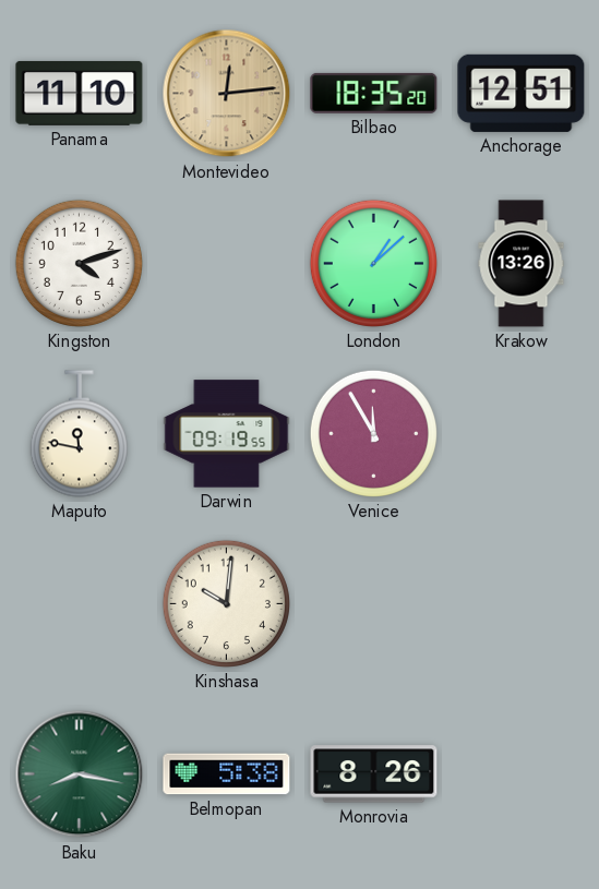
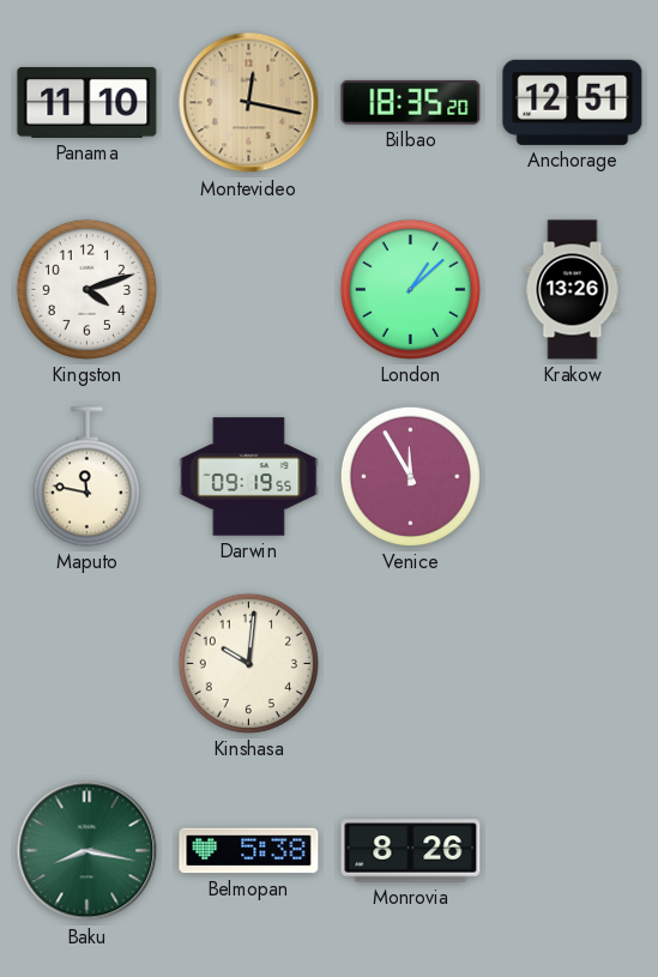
Montevideo: 12:14 -> 12:17
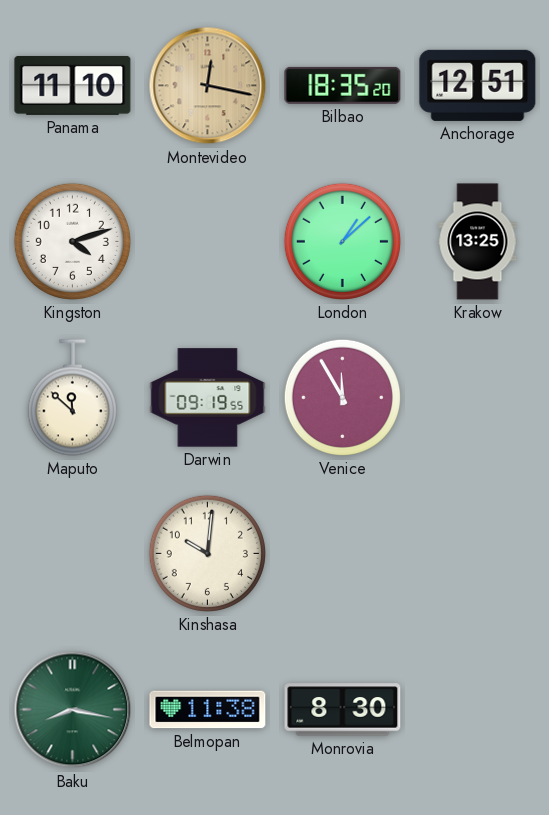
Krakow: 13:26 -> 13:25
Maputo: 11:47 -> 11:52
Belmopan: 5:38 -> 11:38
Monrovia: 8:26 -> 8:30
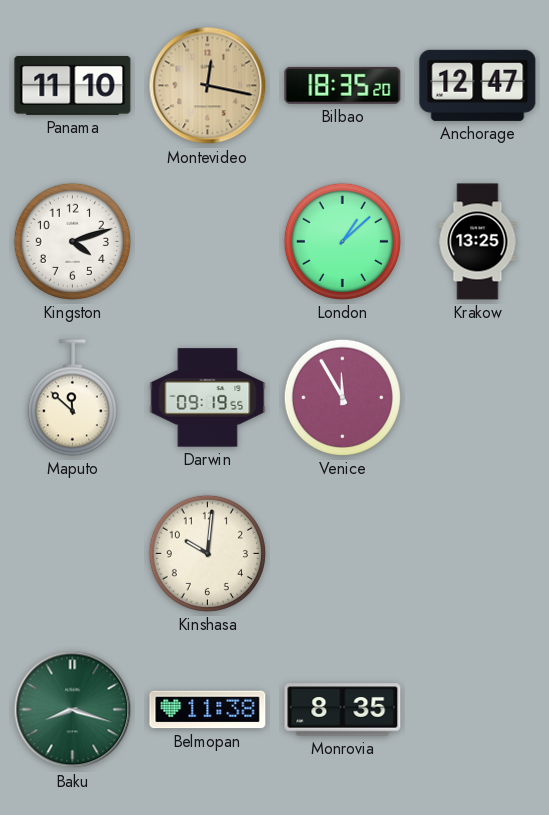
Anchorage: 12:51 -> 12:47
Baku: 8:17 -> 8:18
Monrovia: 8:30 -> 8:35
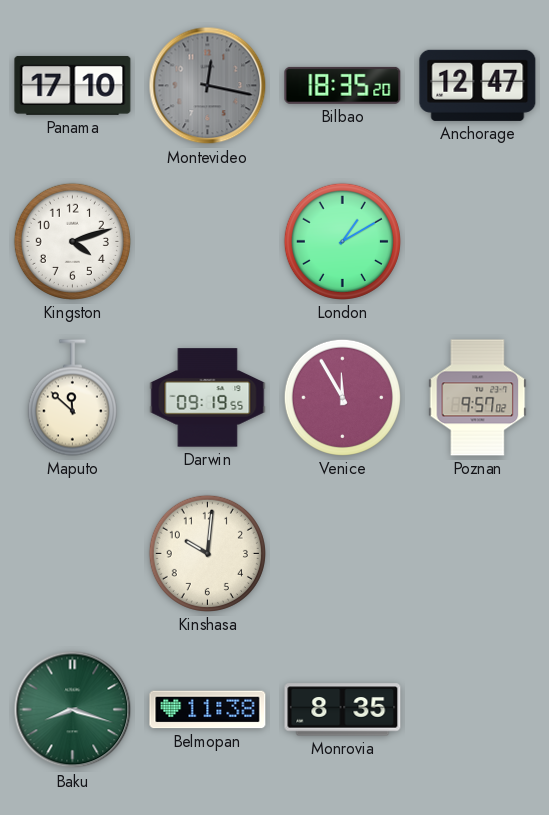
Panama: 11:10 -> 17:10
Montevideo dial: champagne -> grey
London: 1:08 -> 1:10
Krakow: 13:25 -> none
Poznan: none -> 9:57
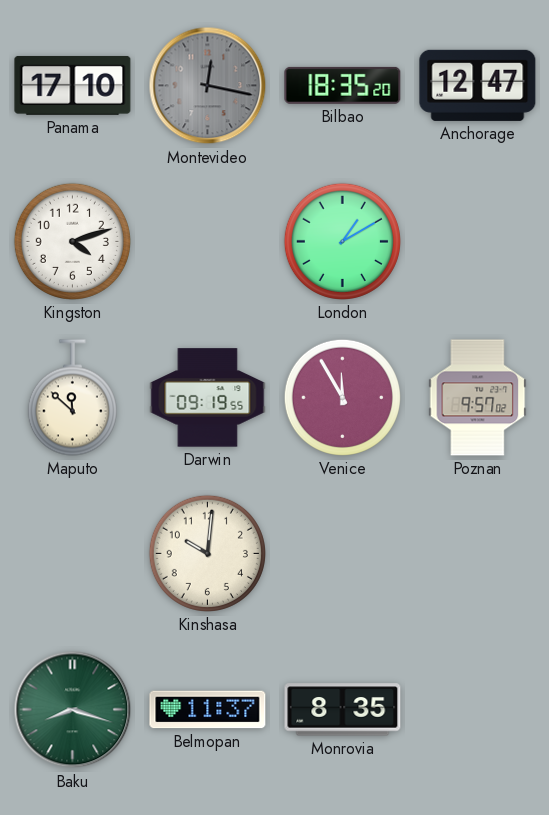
Belmopan: 11:38 -> 11:37
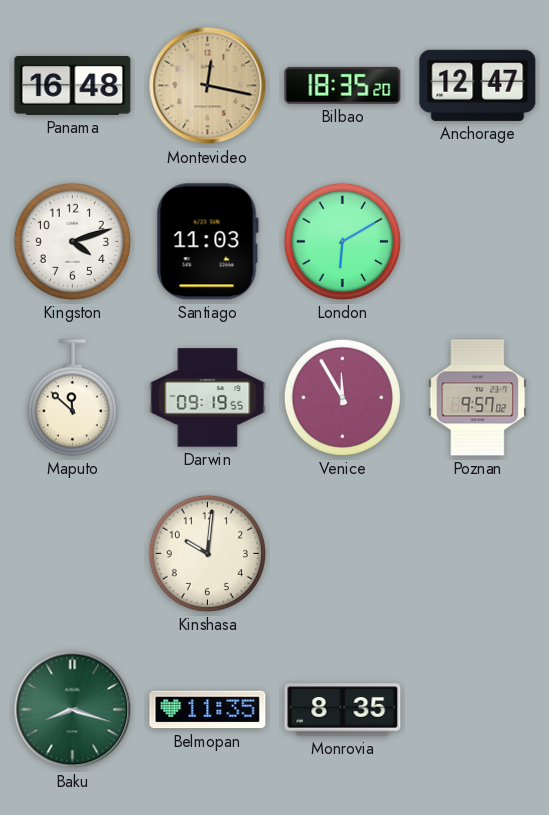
Panama: 17:10 -> 16:48
Montevideo dial: grey -> champagne
Santiago: none -> 11:03
London: 1:10 -> 6:10
Belmopan: 11:37 -> 11:35
